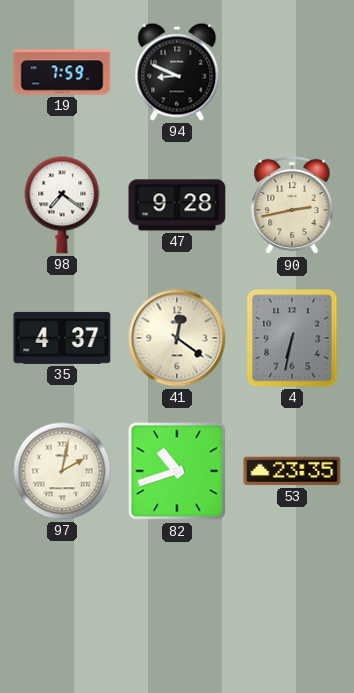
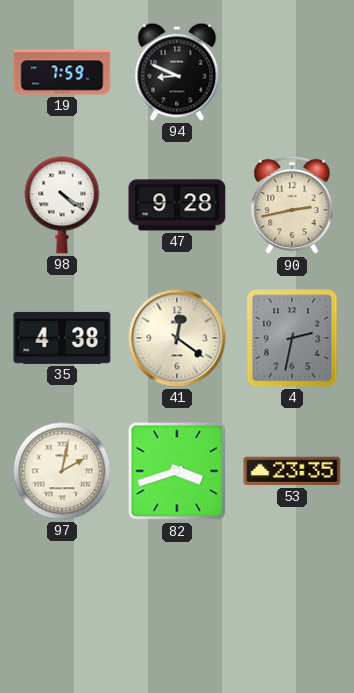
98: 7:21 -> 4:21
35: 4:37 -> 4:38
4: 6:32 -> 2:32
82: 10:42 -> 3:42
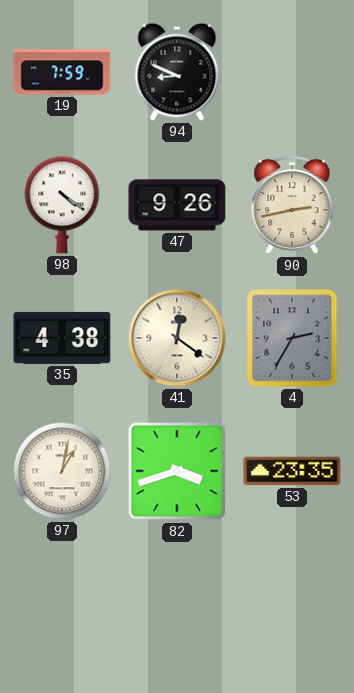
47: 9:28 -> 9:26
4: 2:32 -> 2:35
97: 2:02 -> 1:02
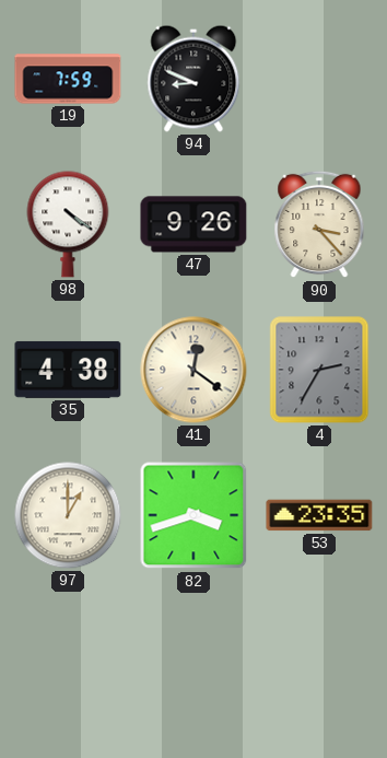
90: 2:43 -> 3:23
97: 1:02 -> 1:00
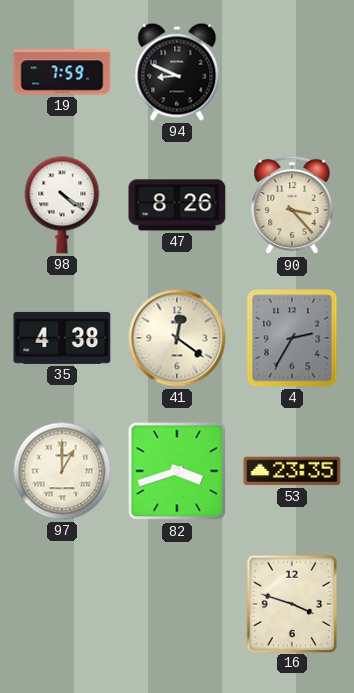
47: 9:26 -> 8:26
16: none -> 3:48
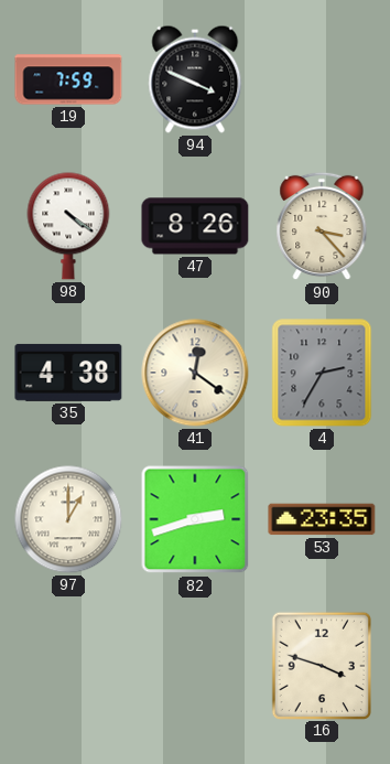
94: 8:49 -> 3:49
82: 3:42 -> 2:42
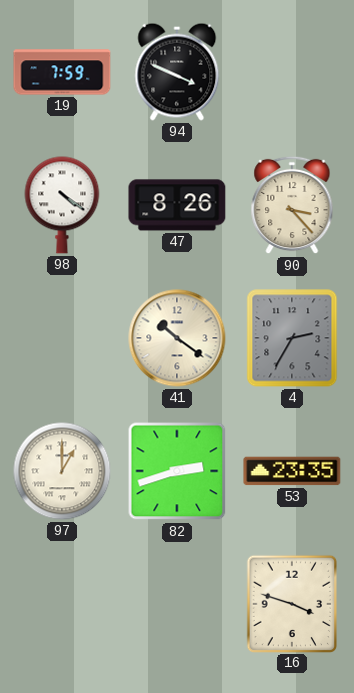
35: 4:38 -> none
41: 12:21 -> 10:21
